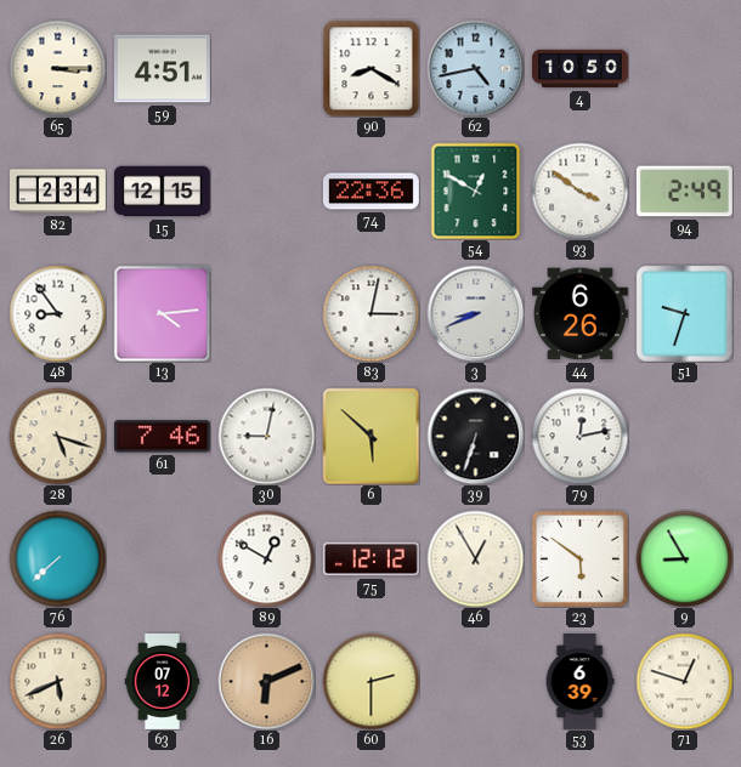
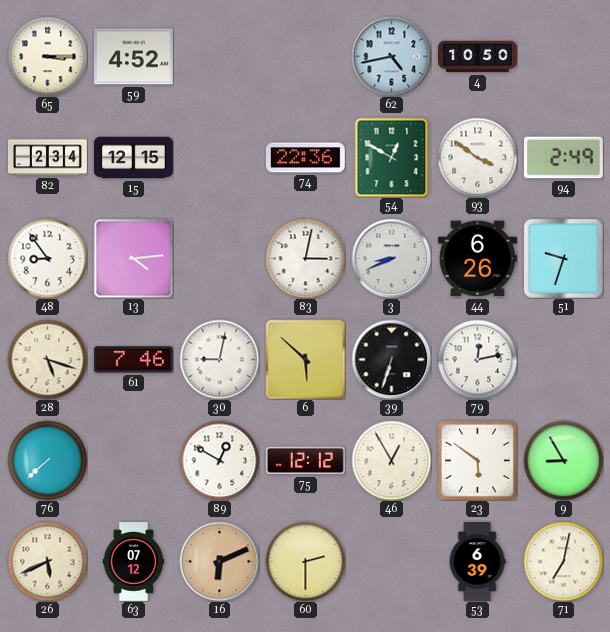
59: 4:51 -> 4:52
90: 8:20 -> none
71: 12:48 -> 7:02
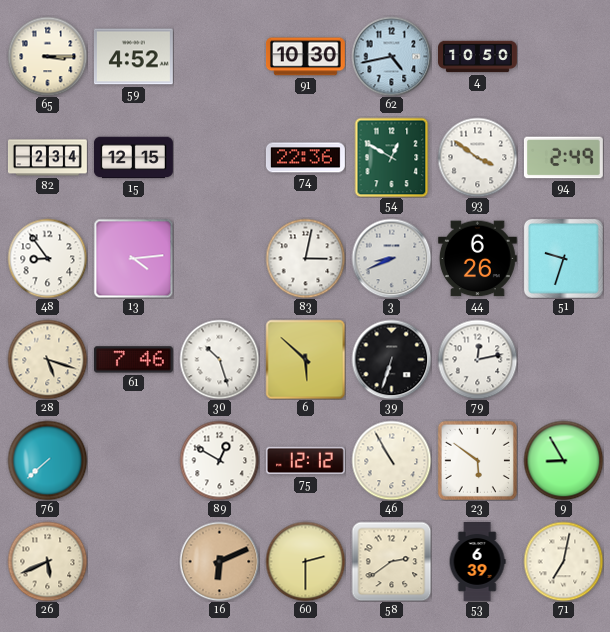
91: none -> 10:30
30: 9:02 -> 10:27
46: 12:55 -> 10:55
63: 07:12 -> none
58: none -> 2:39
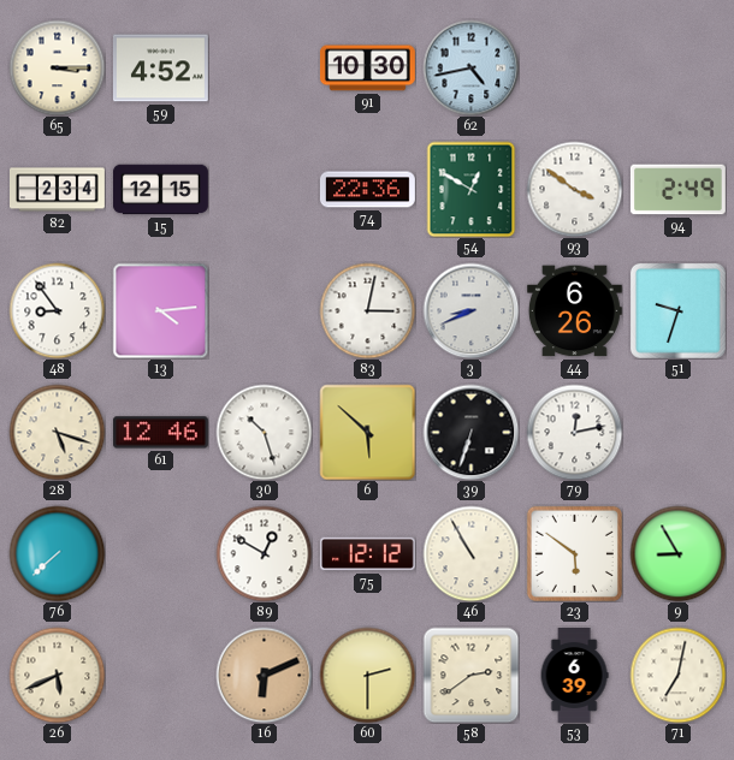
4: 10:50 -> none
61: 7:46 -> 12:46
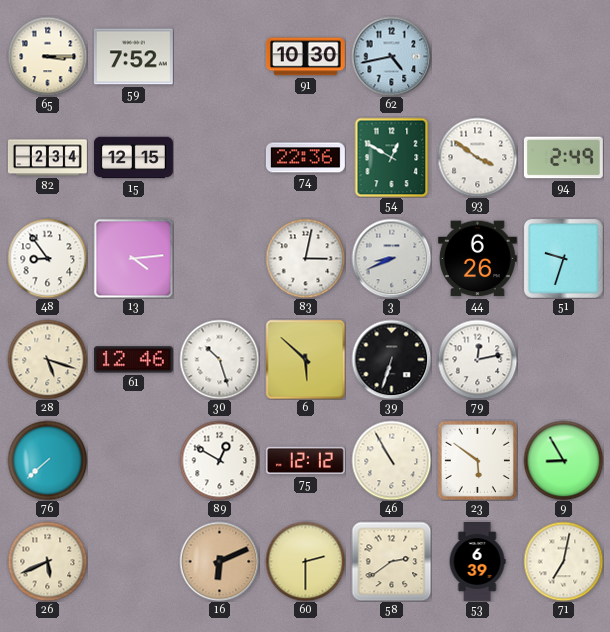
59: 4:52 -> 7:52
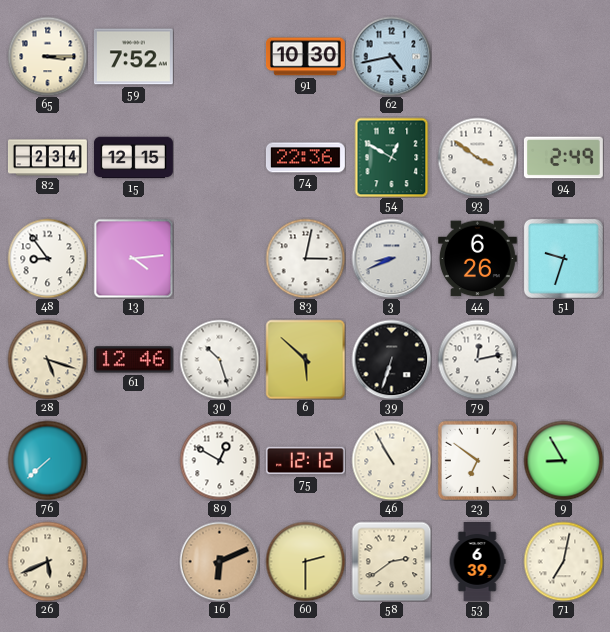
23: 5:51 -> 6:51
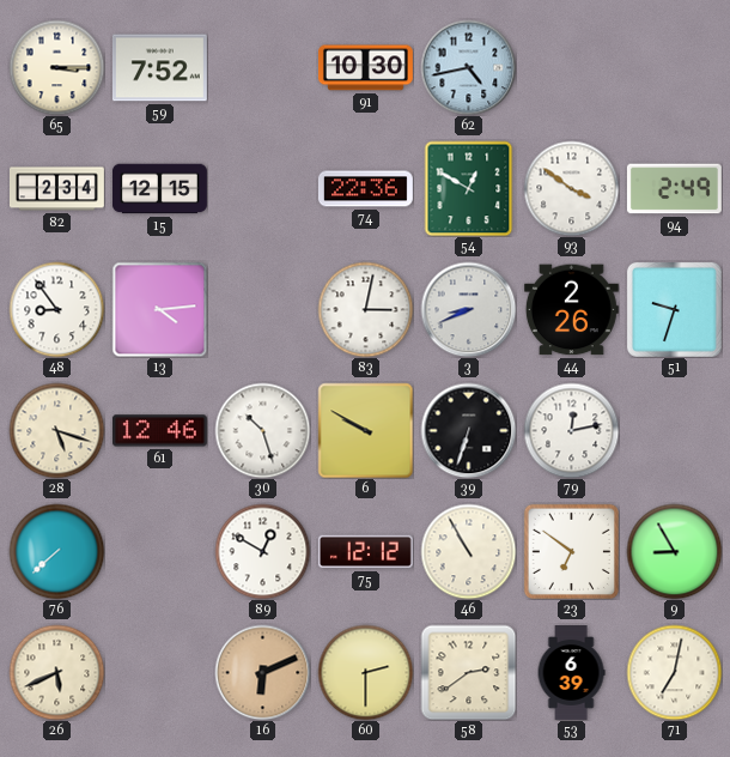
44: 6:26 -> 2:26
6: 5:52 -> 9:50
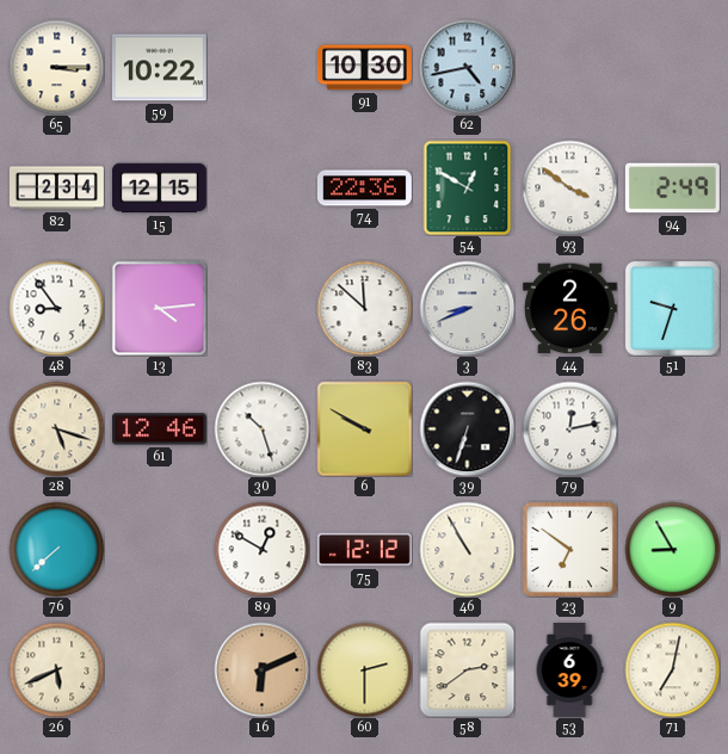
59: 7:52 -> 10:22
83: 3:02 -> 11:52
